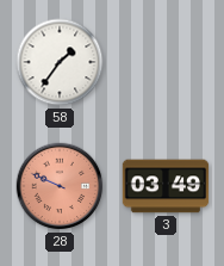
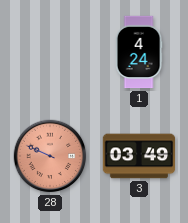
58: 1:36 -> none
1: none -> 4:24
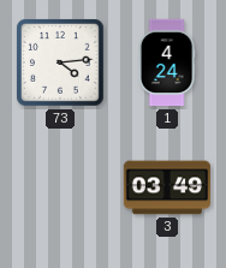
73: none -> 4:14
28: 9:49 -> none
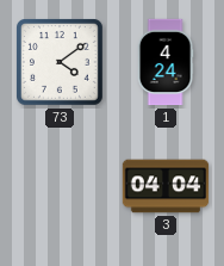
73: 4:14 -> 4:09
3: 03:49 -> 04:04
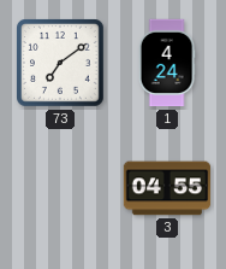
73: 4:09 -> 7:09
3: 04:04 -> 04:55
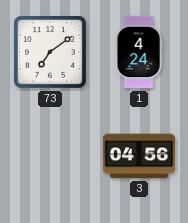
3: 04:55 -> 04:56
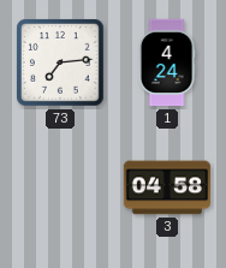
73: 7:09 -> 7:14
3: 04:56 -> 04:58
